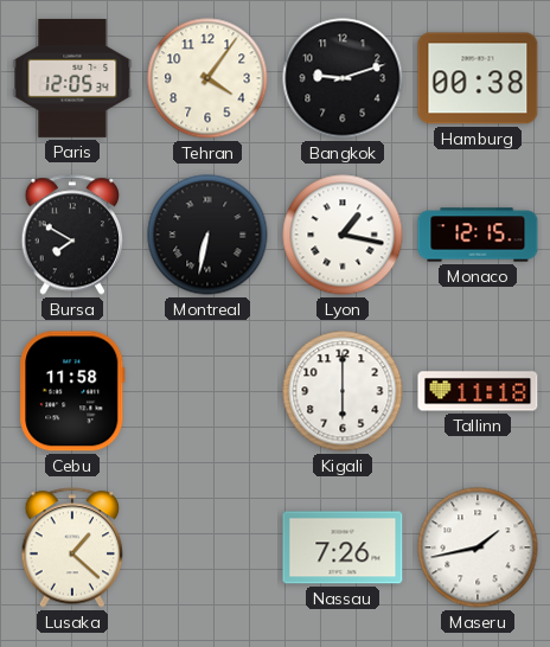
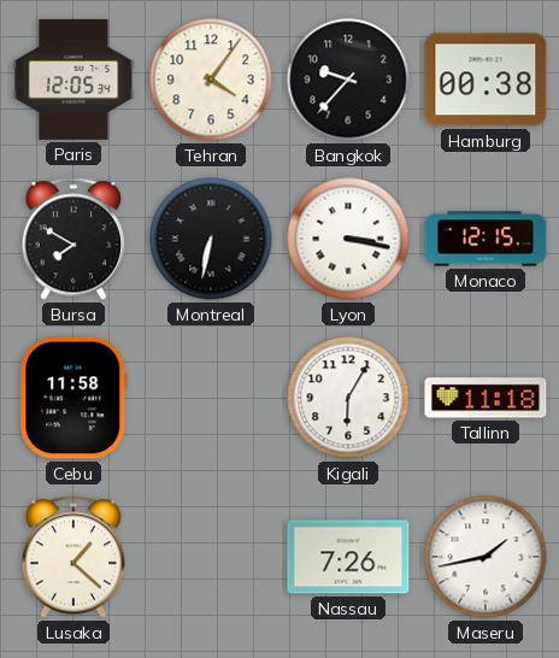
Bangkok: 9:12 -> 9:37
Lyon: 1:17 -> 3:17
Kigali: 6:00 -> 6:05
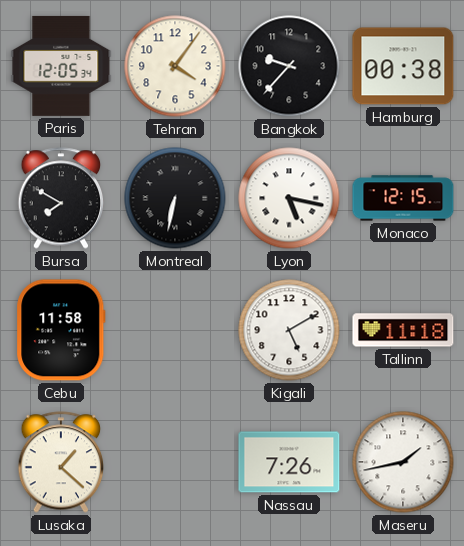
Lyon: 3:17 -> 5:17
Kigali: 6:05 -> 5:10
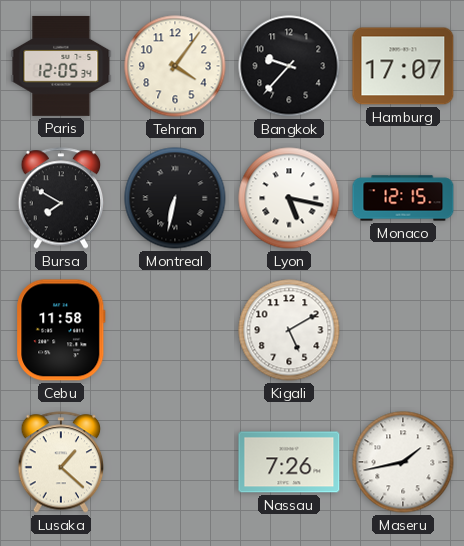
Hamburg: 00:38 -> 17:07
Tallinn: 11:18 -> none
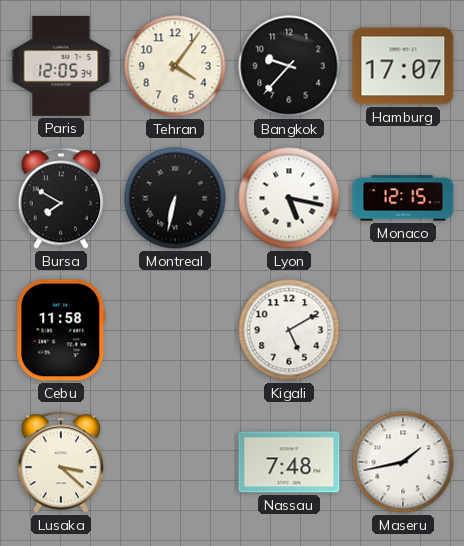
Lusaka: 1:22 -> 3:22
Nassau: 7:26 -> 7:48
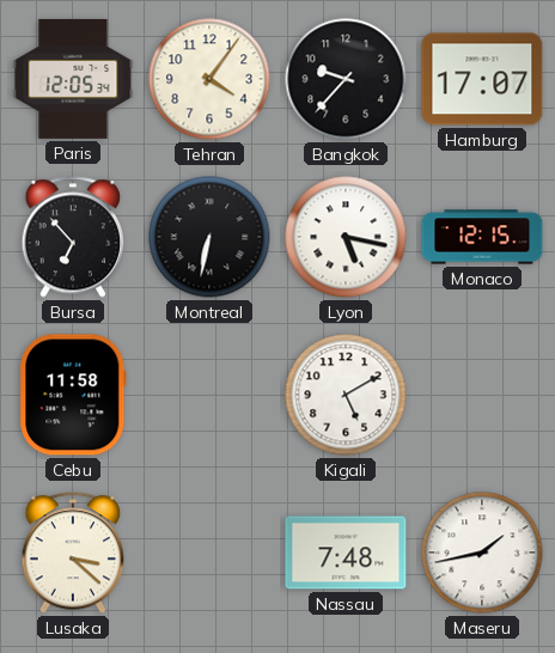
Bursa: 7:50 -> 6:53
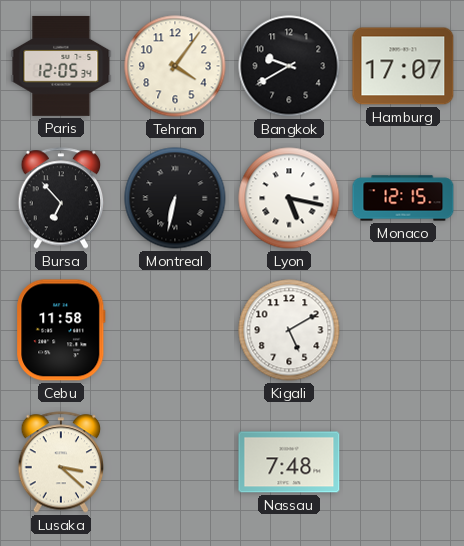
Bangkok: 9:37 -> 9:40
Maseru: 1:43 -> none
